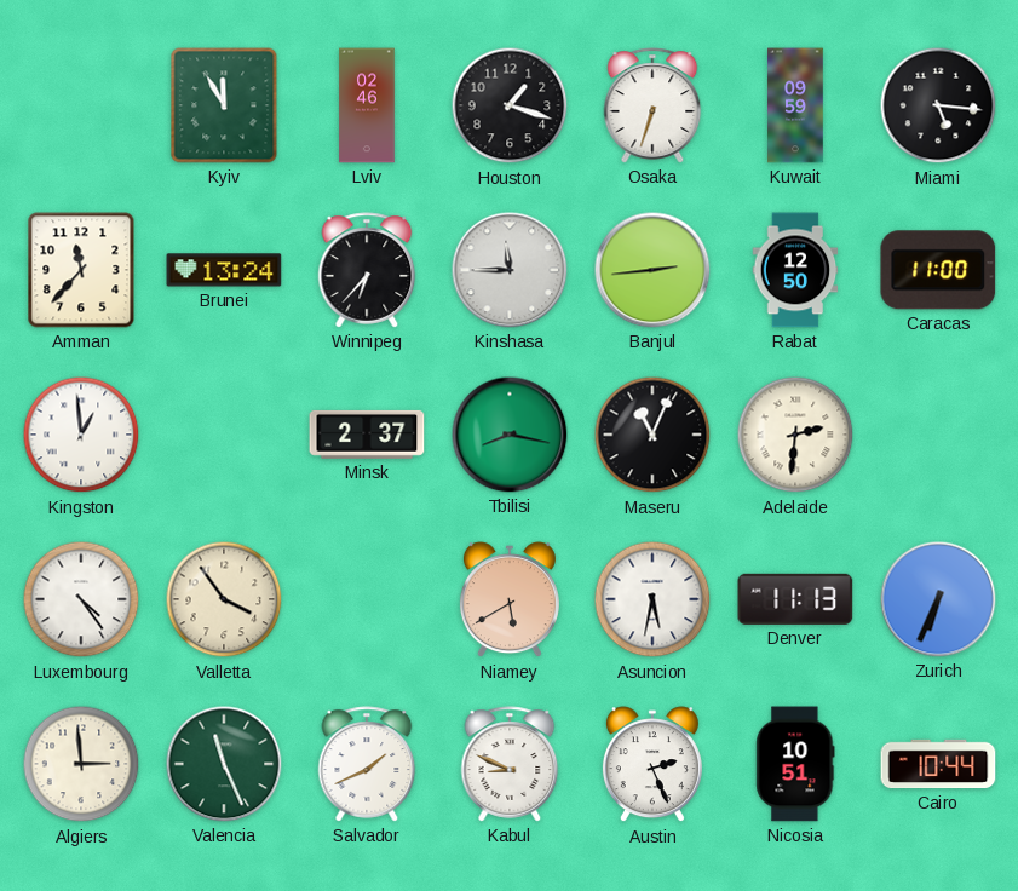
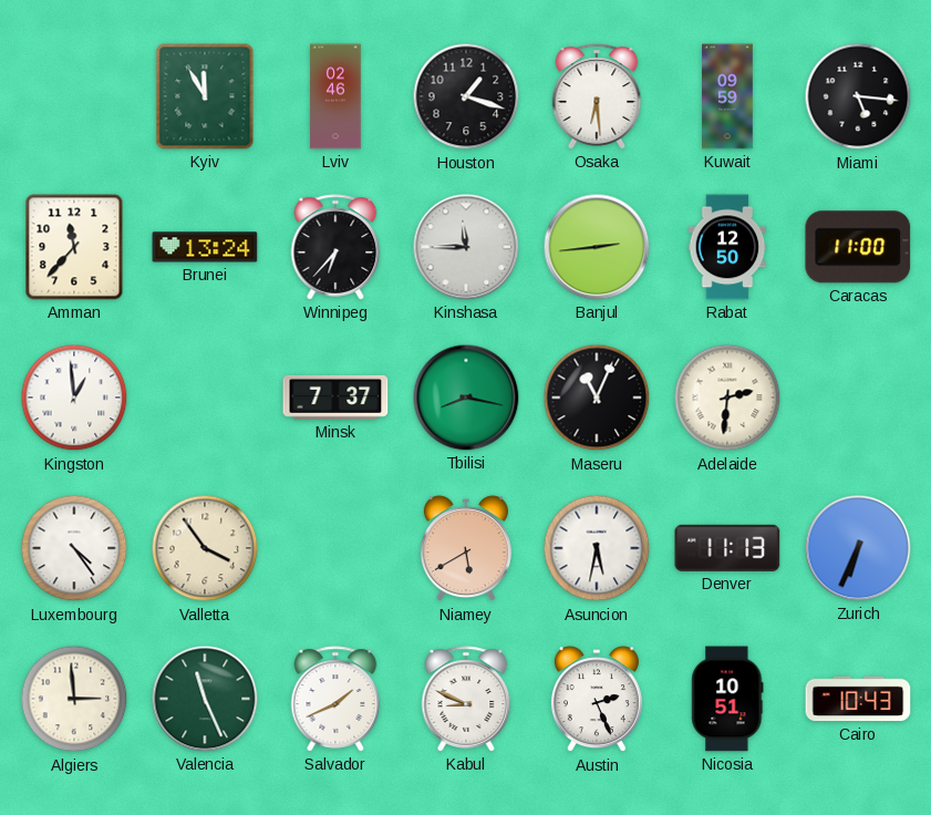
Osaka: 6:33 -> 6:29
Minsk: 2:37 -> 7:37
Cairo: 10:44 -> 10:43
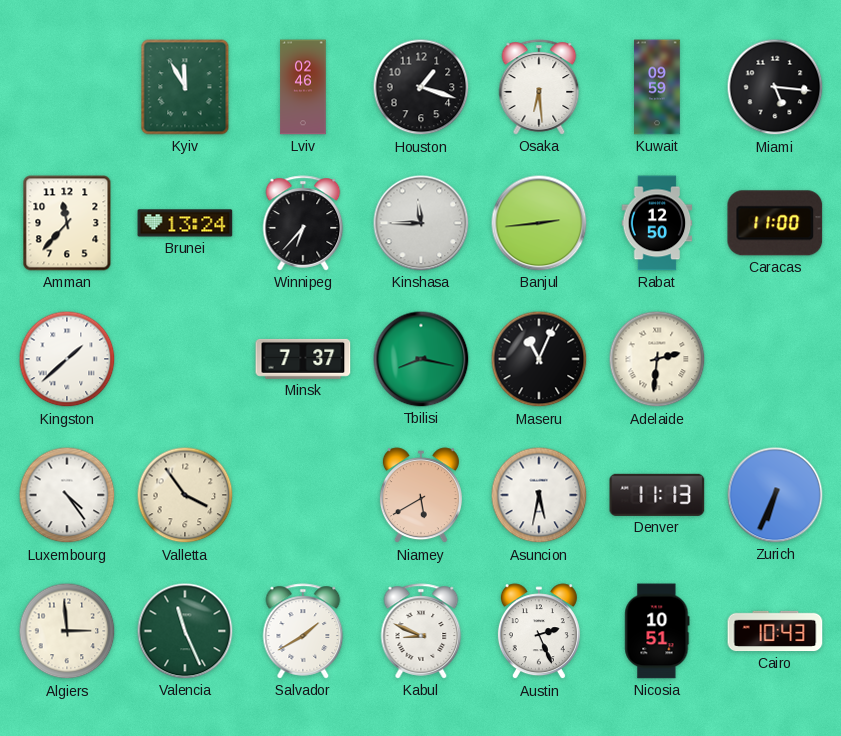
Kingston: 12:59 -> 1:38
Salvador: 1:41 -> 1:40
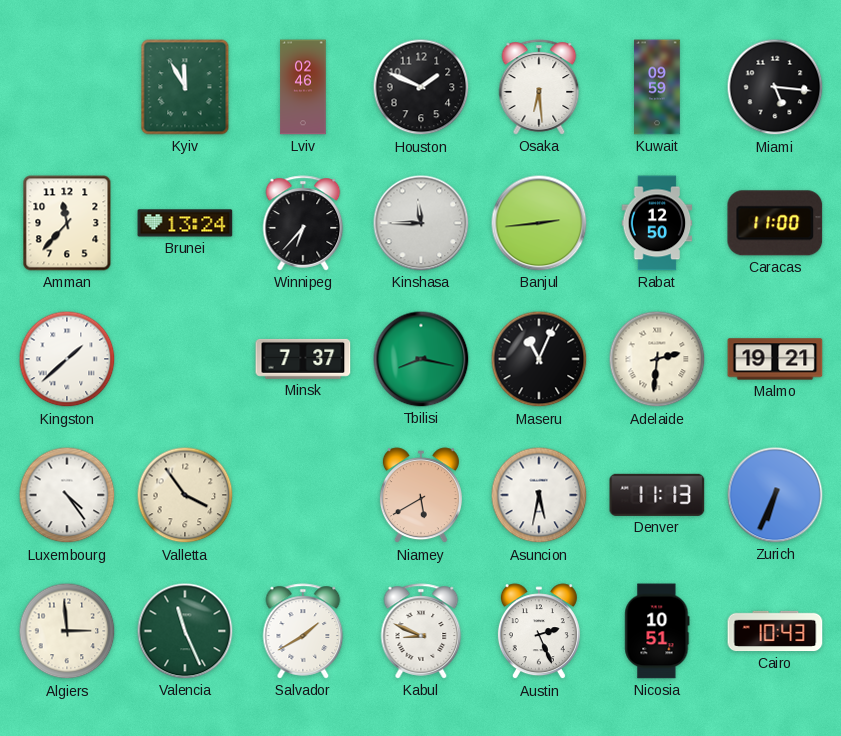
Houston: 1:18 -> 1:49
Malmo: none -> 19:21
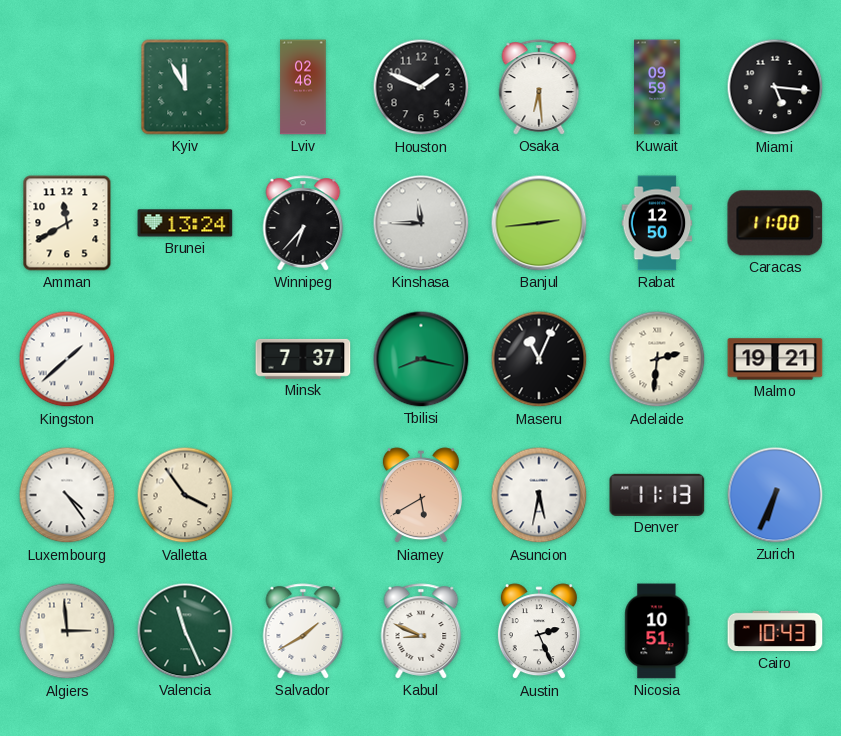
Amman: 11:37 -> 11:40
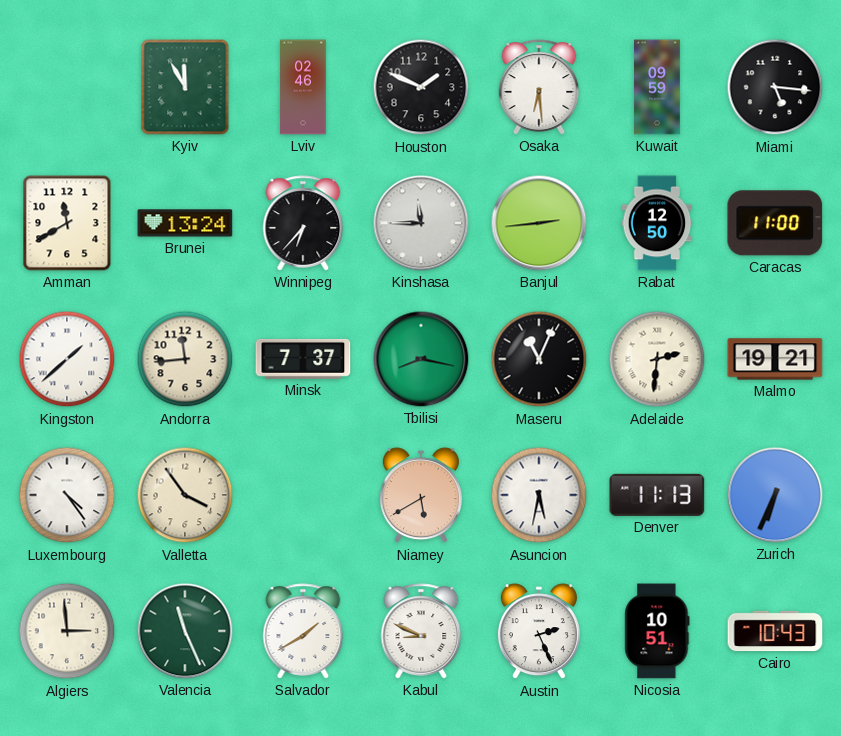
Andorra: none -> 11:44
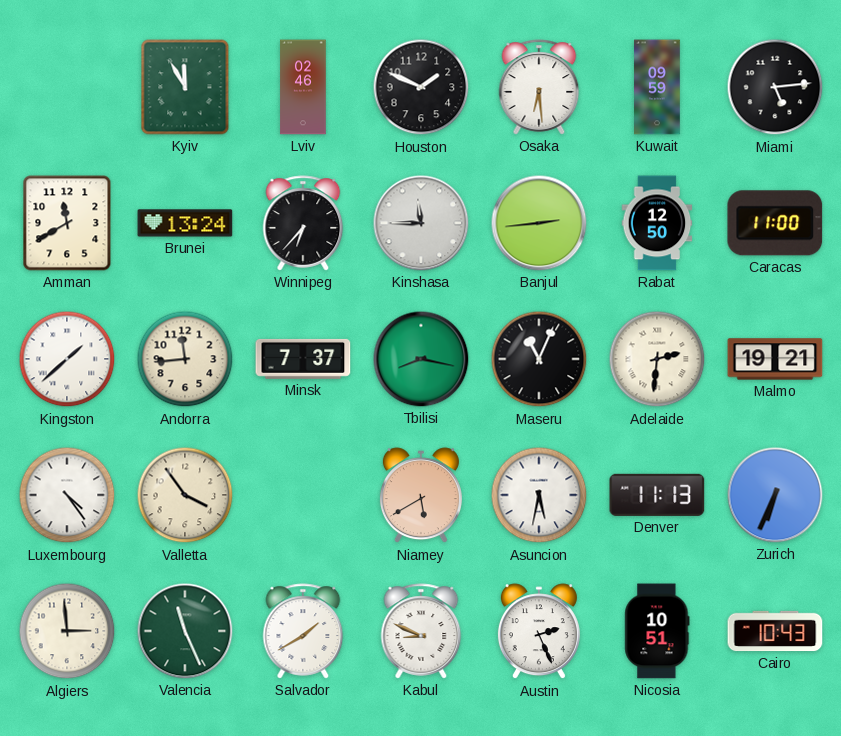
Miami: 5:16 -> 5:14
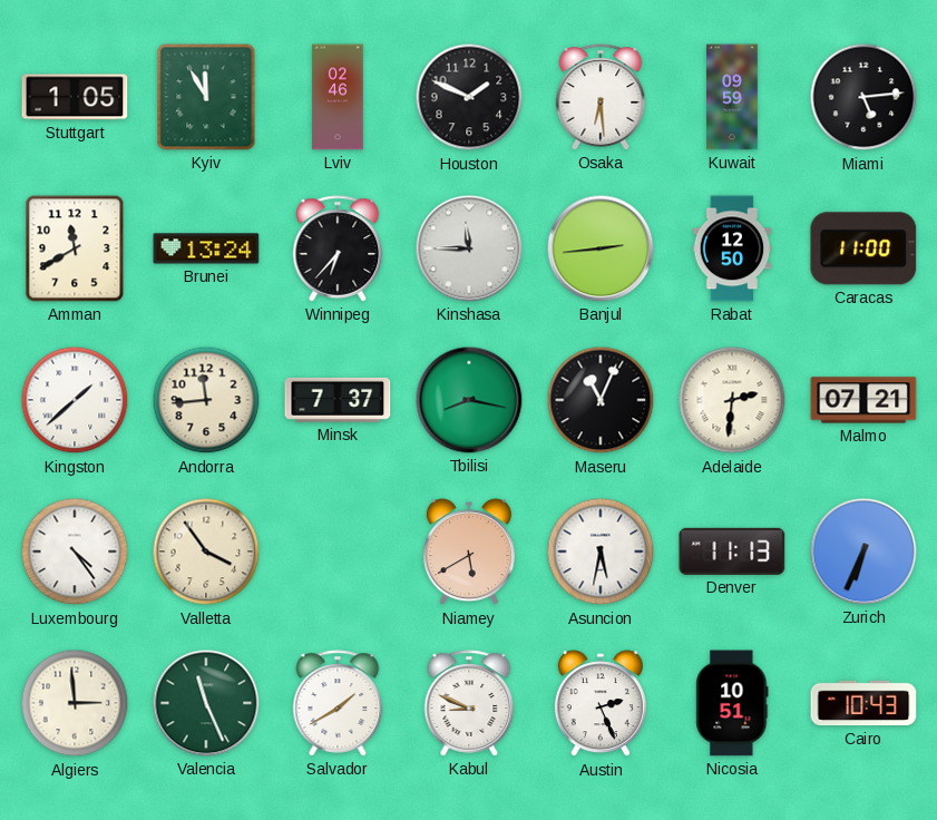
Stuttgart: none -> 1:05
Malmo: 19:21 -> 07:21
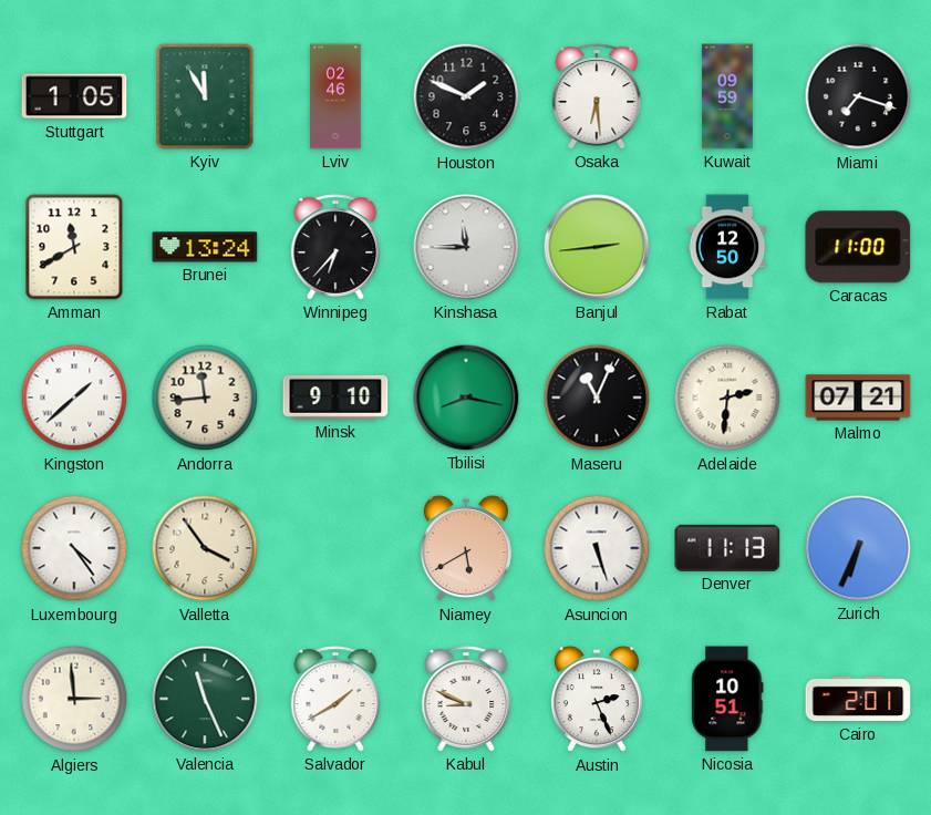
Miami: 5:14 -> 7:18
Minsk: 7:37 -> 9:10
Asuncion: 5:32 -> 5:27
Cairo: 10:43 -> 2:01
